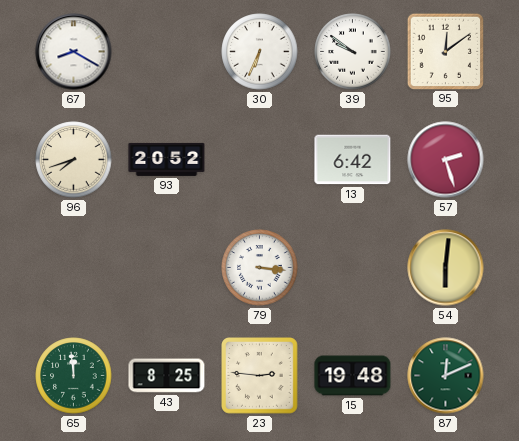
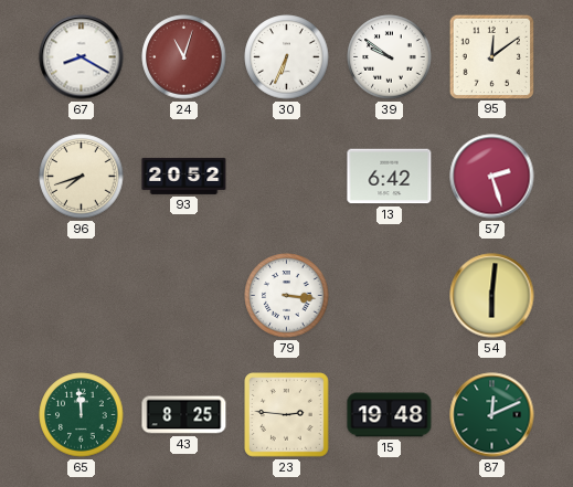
24: none -> 11:03
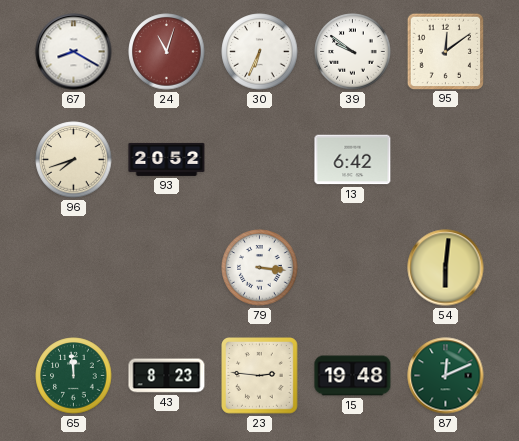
57: 2:27 -> none
43: 8:25 -> 8:23
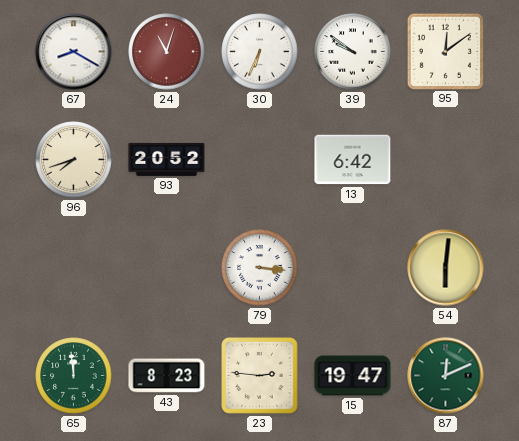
15: 19:48 -> 19:47
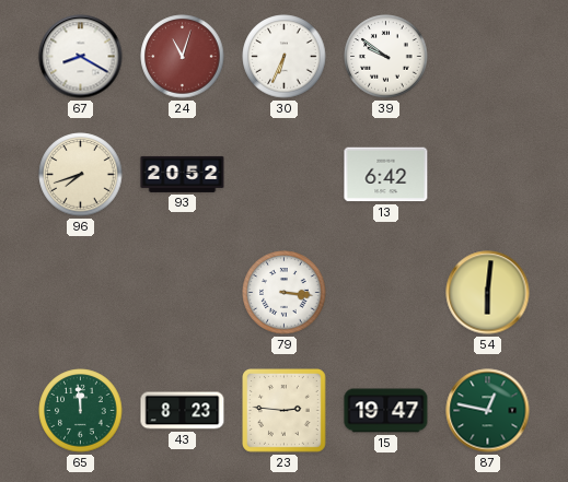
95: 12:09 -> none
87: 12:11 -> 12:47
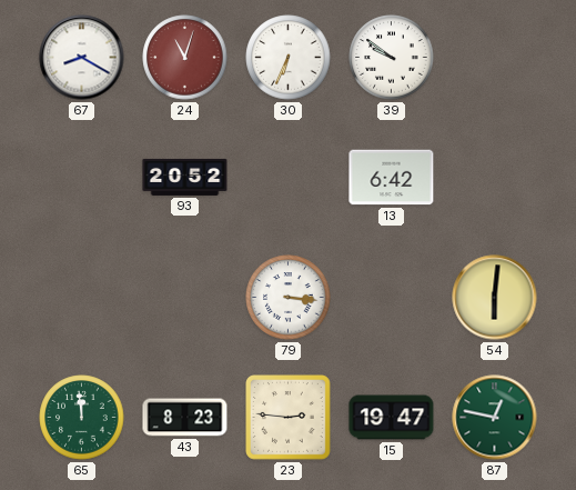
96: 7:42 -> none
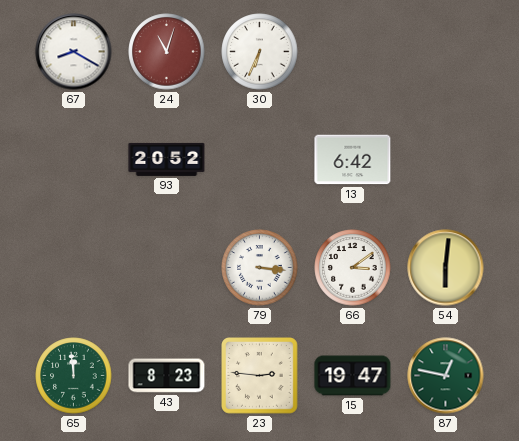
39: 9:51 -> none
66: none -> 3:09
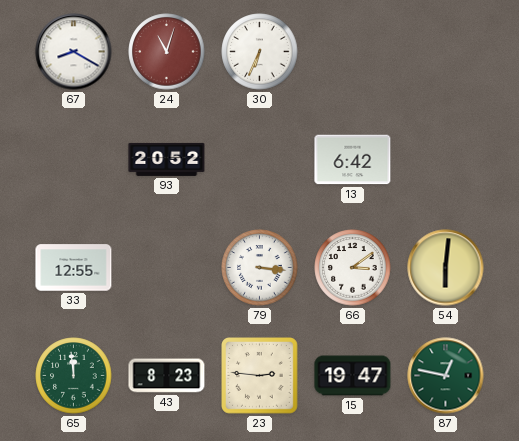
33: none -> 12:55
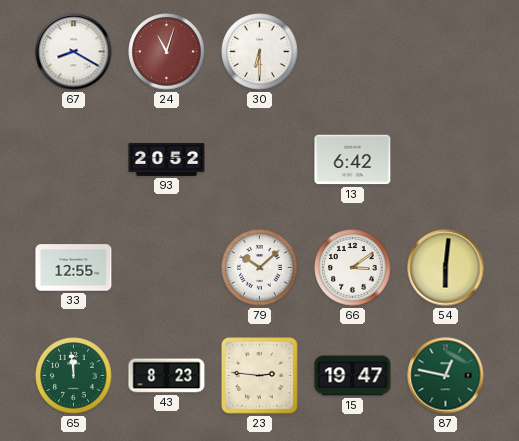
30: 6:34 -> 6:30
79: 3:16 -> 10:08
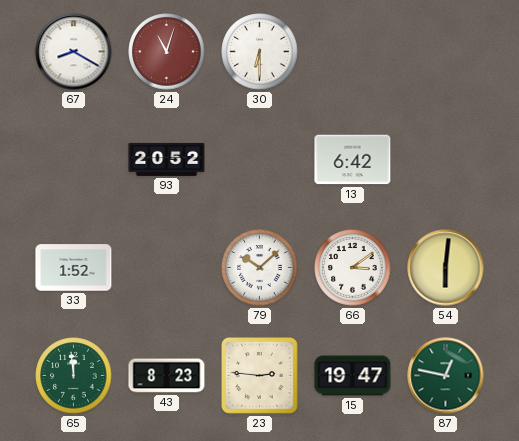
33: 12:55 -> 1:52
